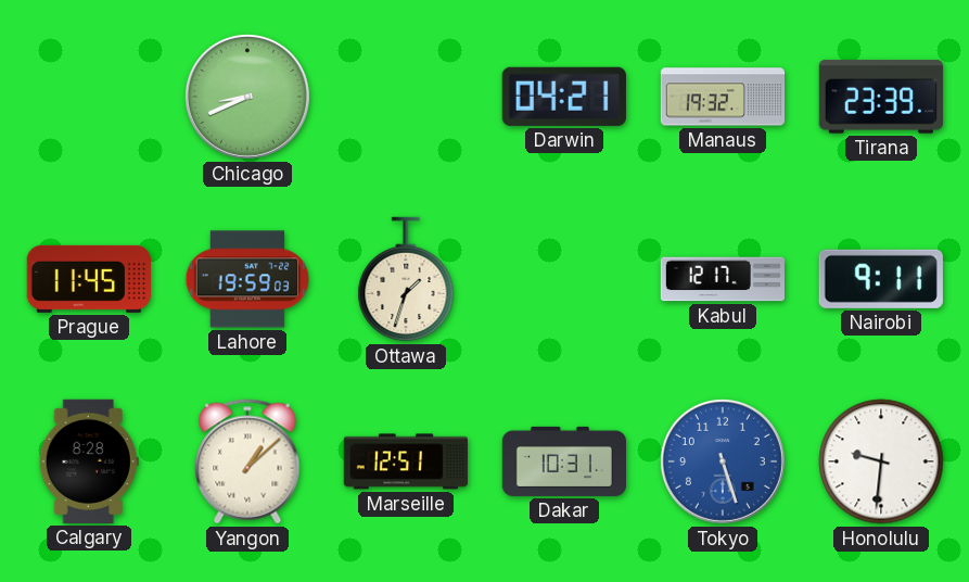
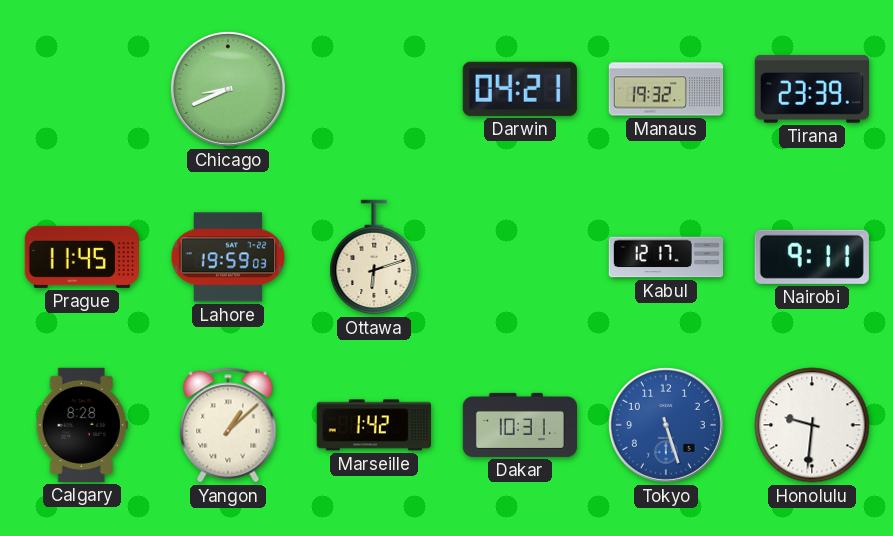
Ottawa: 1:33 -> 6:12
Marseille: 12:51 -> 1:42
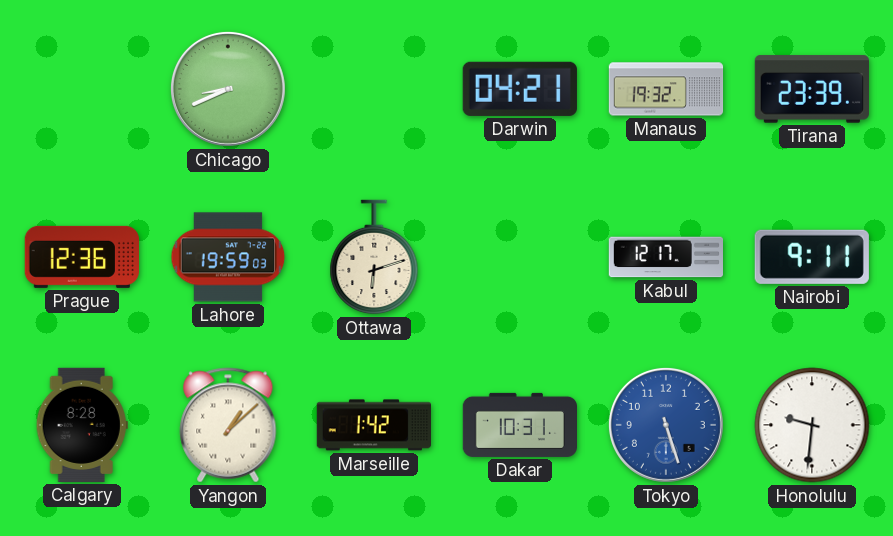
Prague: 11:45 -> 12:36
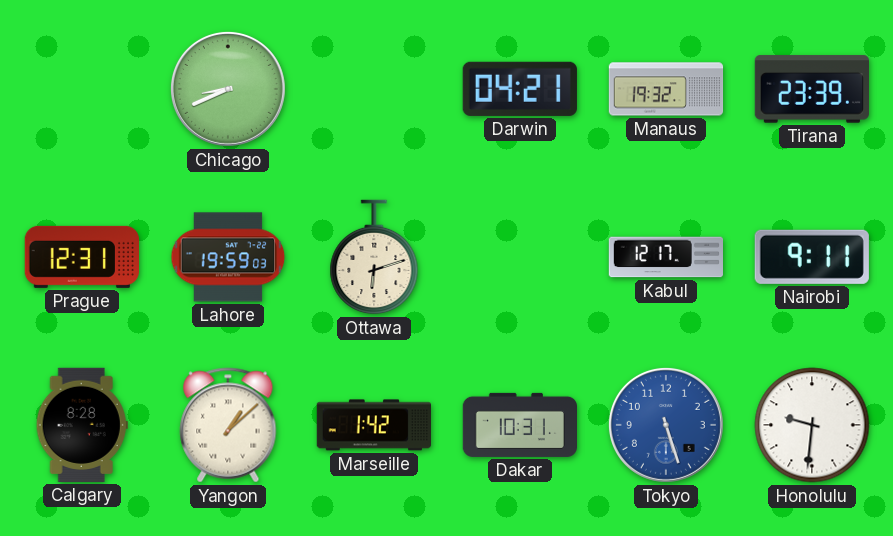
Prague: 12:36 -> 12:31
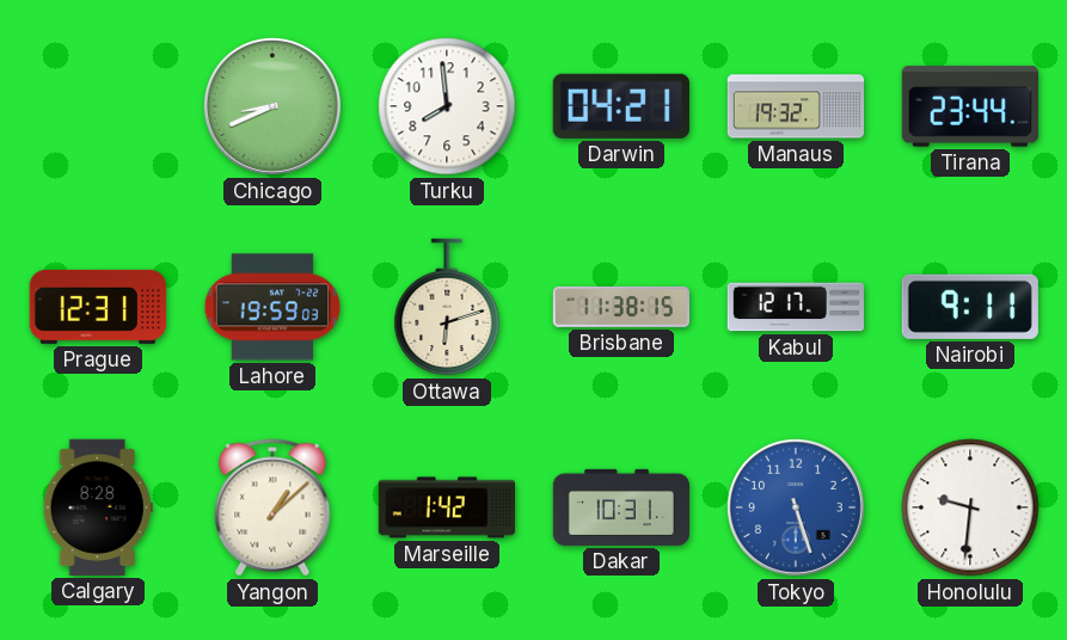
Turku: none -> 7:59
Tirana: 23:39 -> 23:44
Brisbane: none -> 11:38
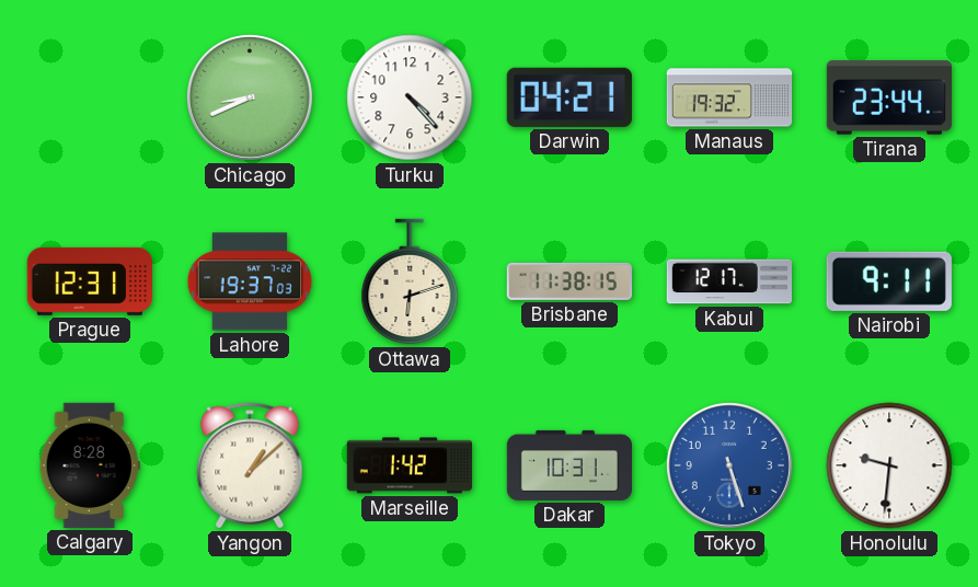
Turku: 7:59 -> 4:23
Lahore: 19:59 -> 19:37
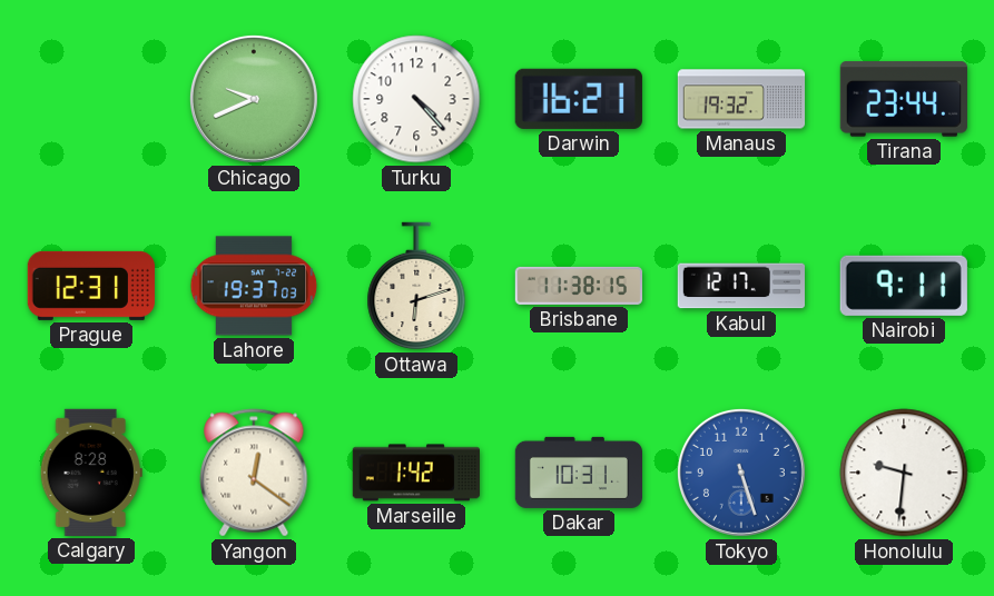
Chicago: 8:41 -> 9:41
Darwin: 04:21 -> 16:21
Yangon: 1:08 -> 12:21
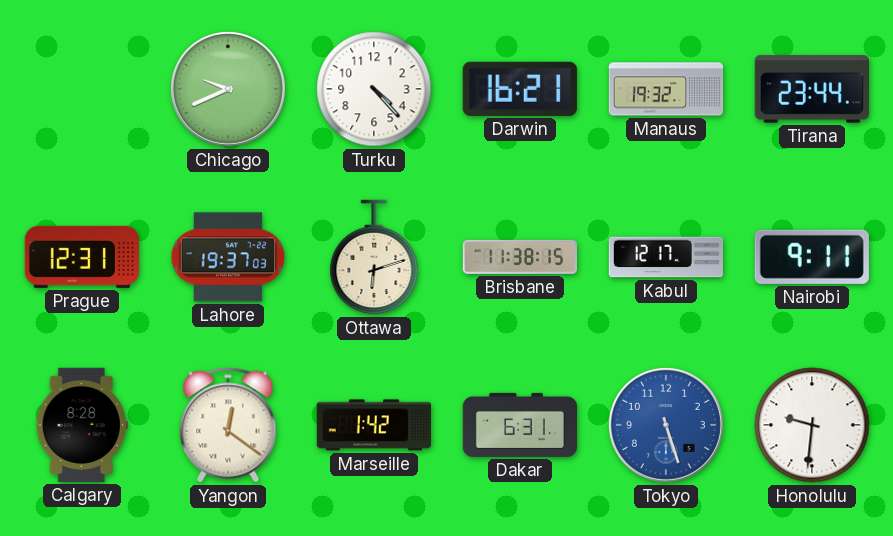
Dakar: 10:31 -> 6:31
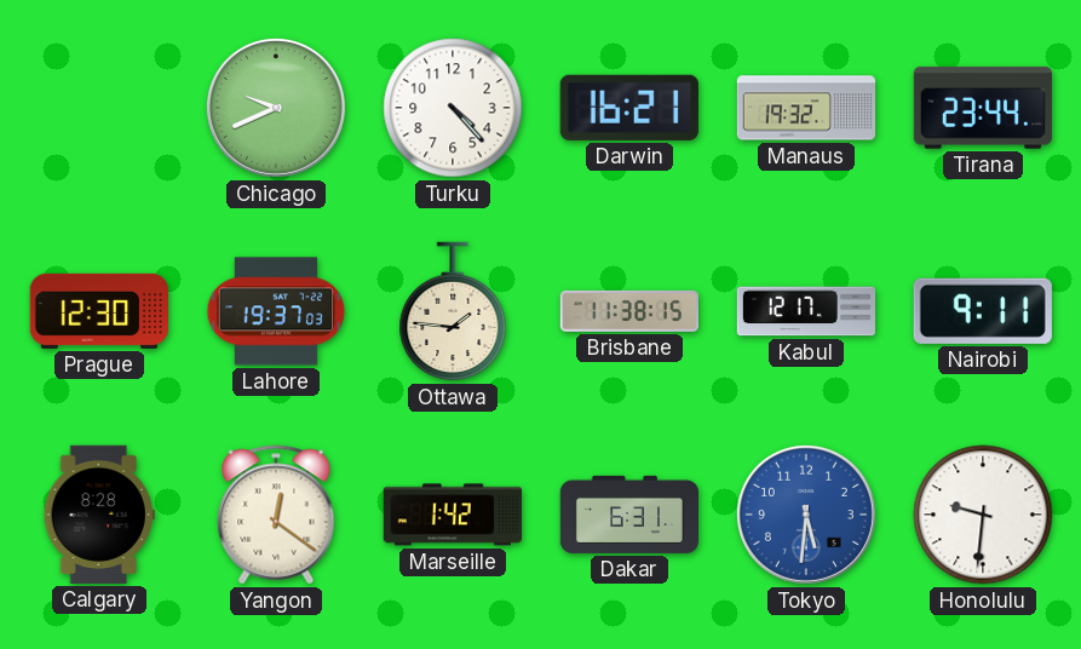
Prague: 12:31 -> 12:30
Ottawa: 6:12 -> 1:46
Tokyo: 5:27 -> 5:31
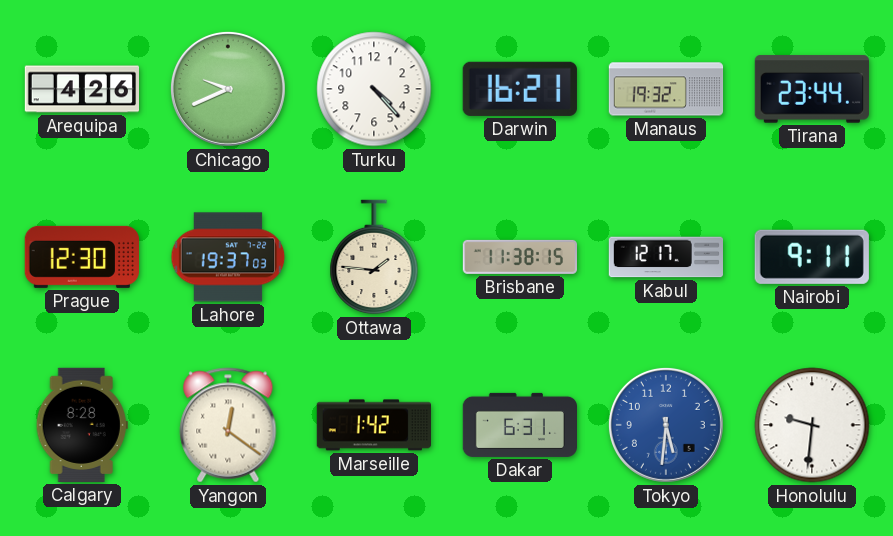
Arequipa: none -> 4:26
